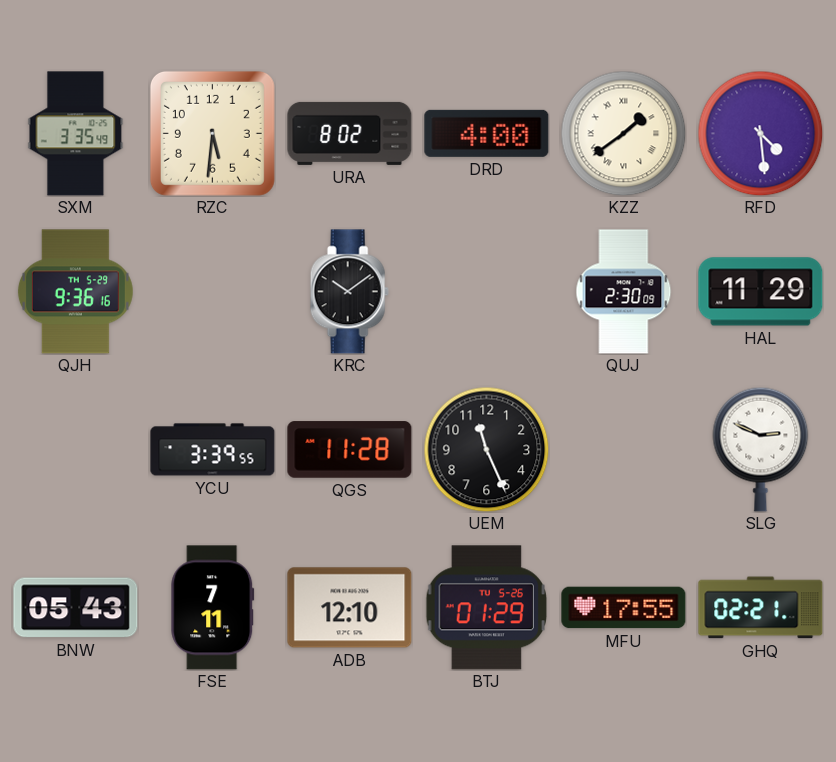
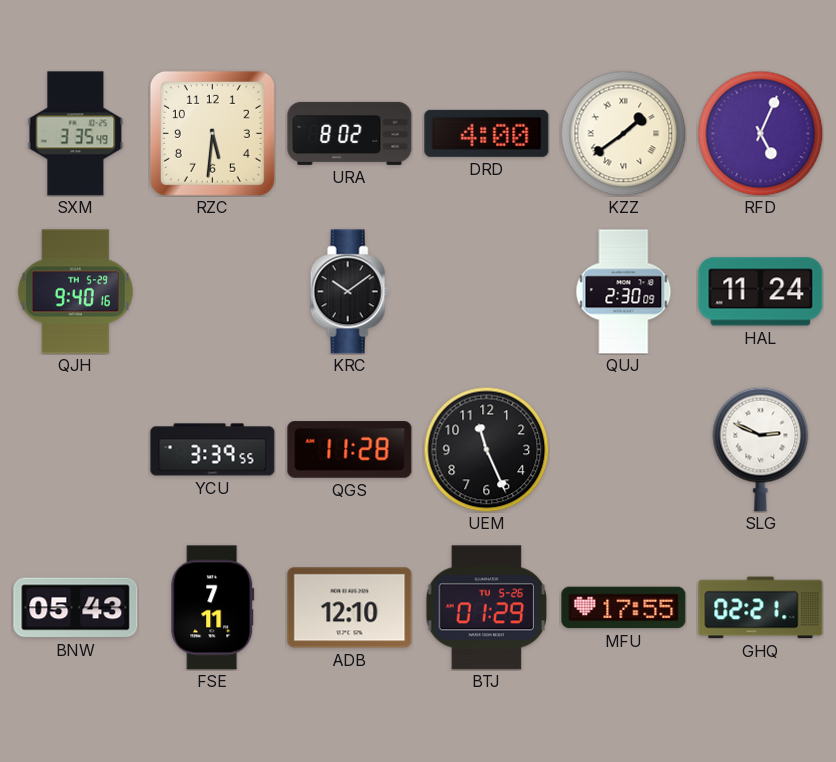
RFD: 4:29 -> 5:04
QJH: 9:36 -> 9:40
HAL: 11:29 -> 11:24
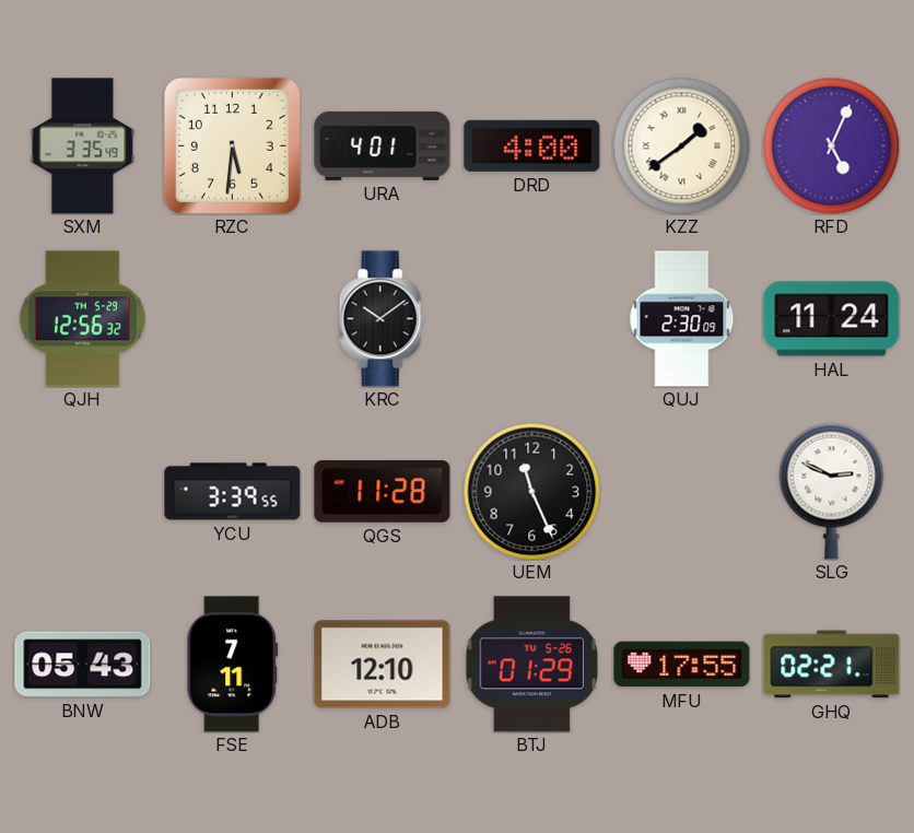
URA: 8:02 -> 4:01
QJH: 9:40 -> 12:56
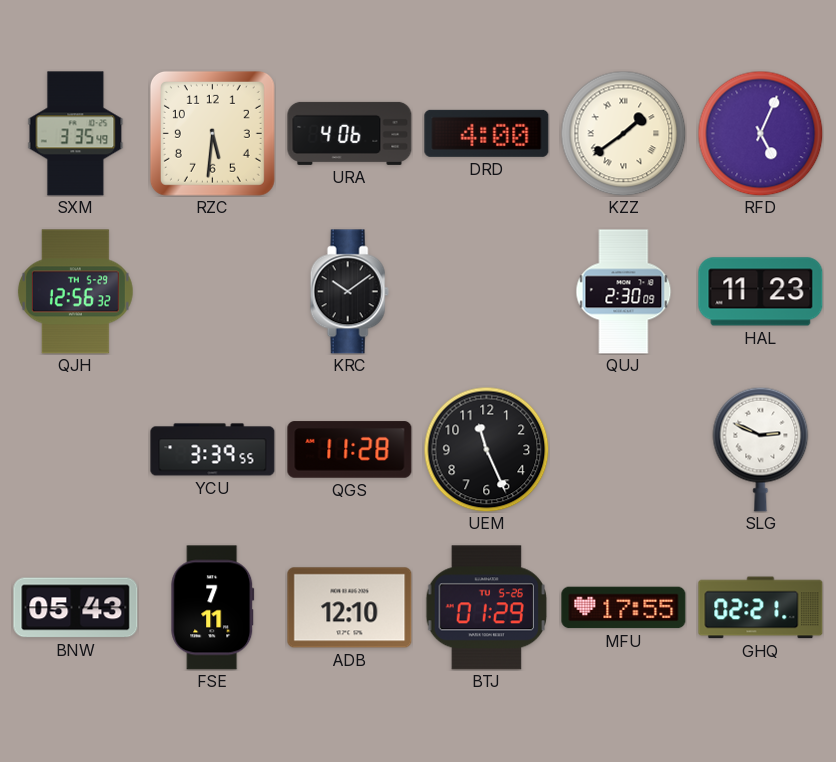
URA: 4:01 -> 4:06
HAL: 11:24 -> 11:23
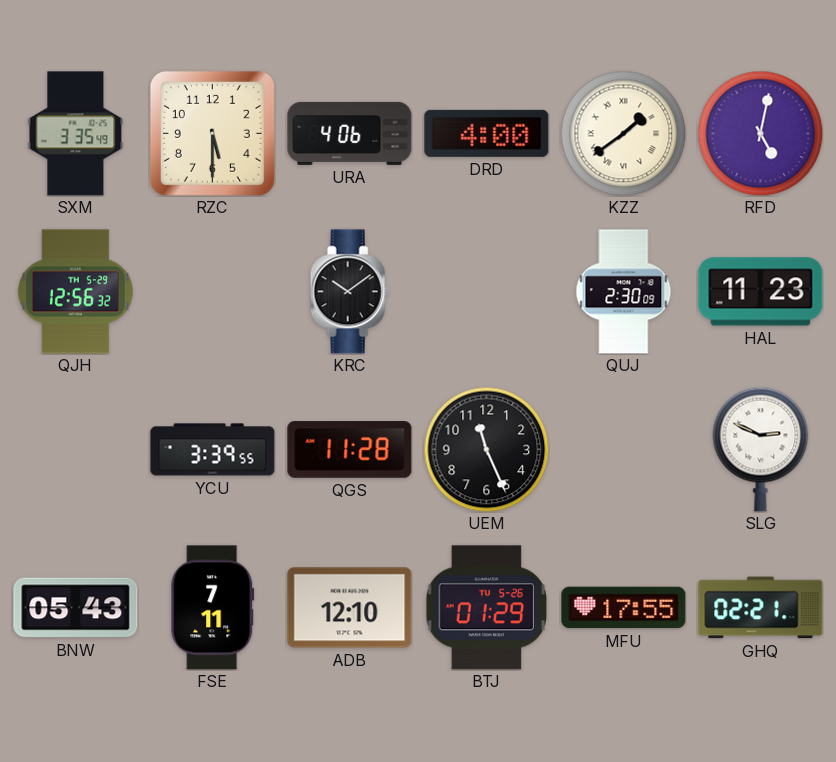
RZC: 5:31 -> 5:30
RFD: 5:04 -> 5:02
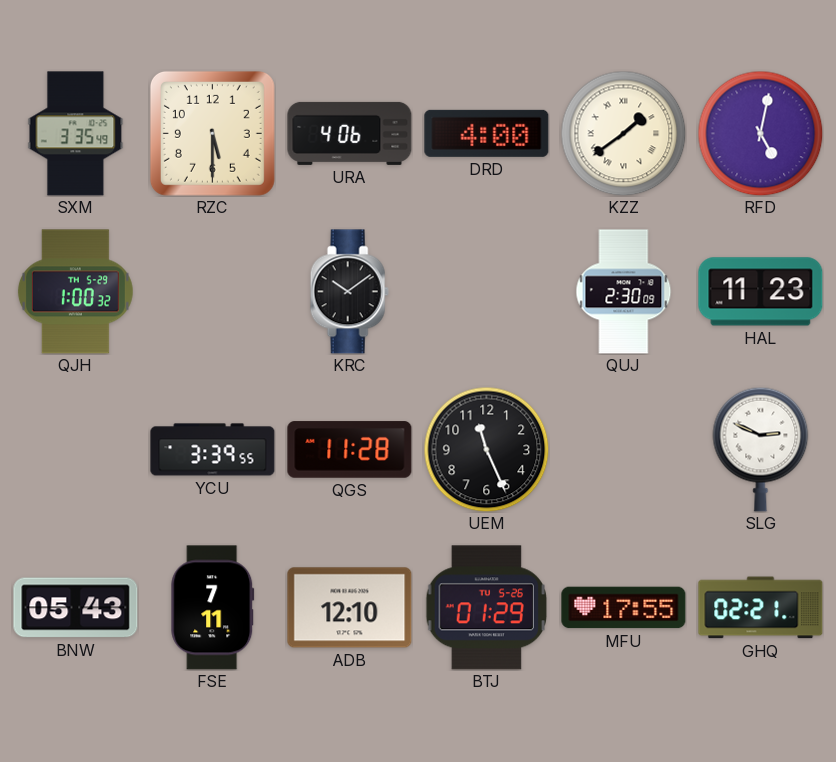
QJH: 12:56 -> 1:00
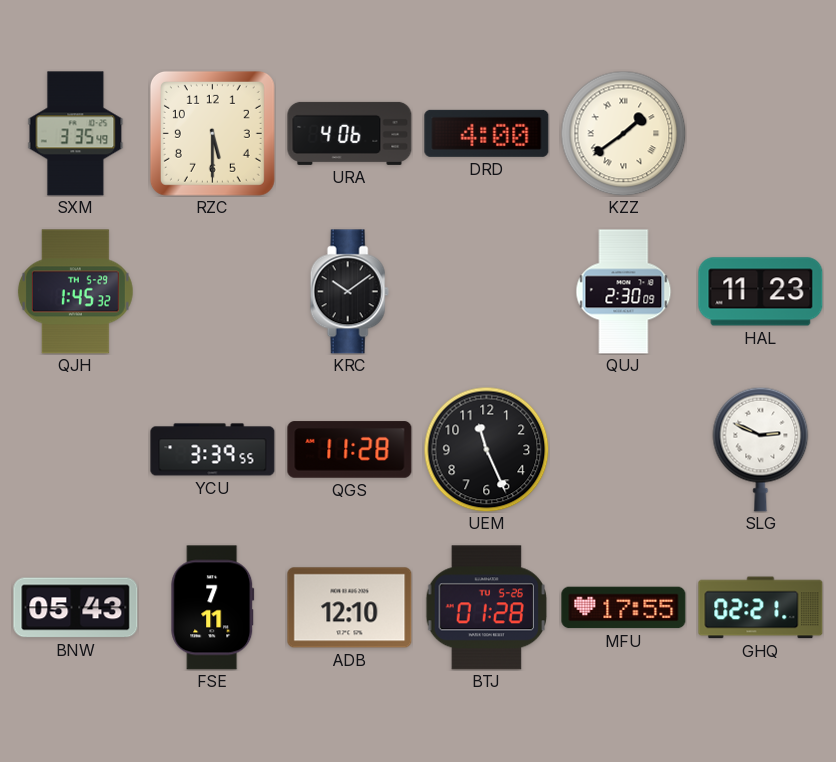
RFD: 5:02 -> none
QJH: 1:00 -> 1:45
BTJ: 01:29 -> 01:28
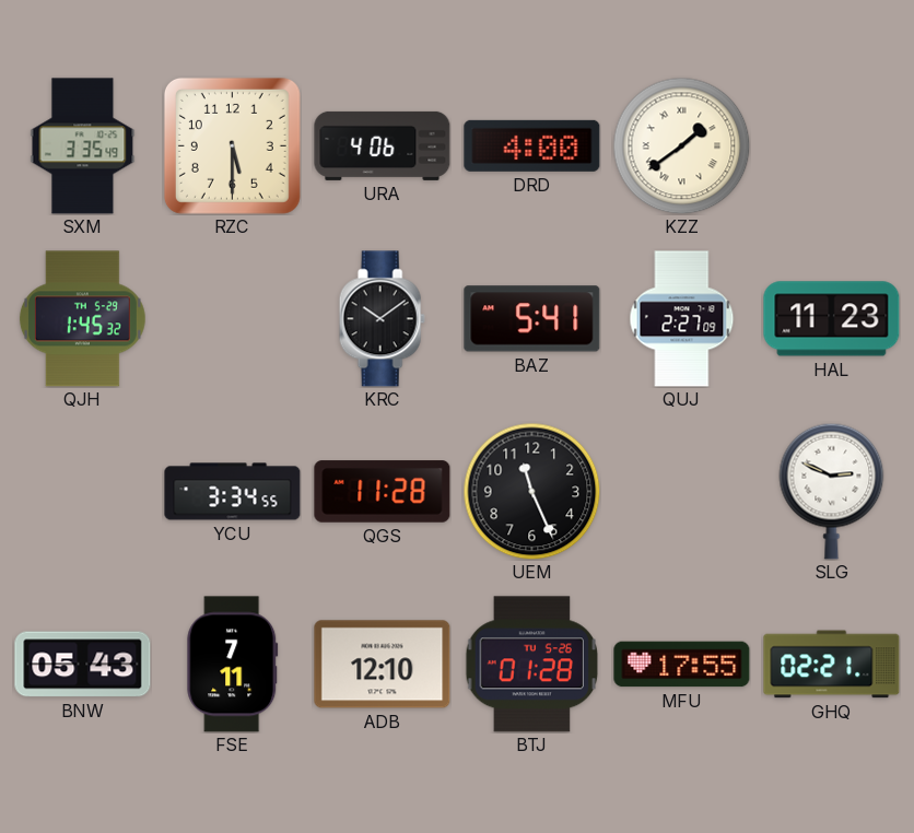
BAZ: none -> 5:41
QUJ: 2:30 -> 2:27
YCU: 3:39 -> 3:34
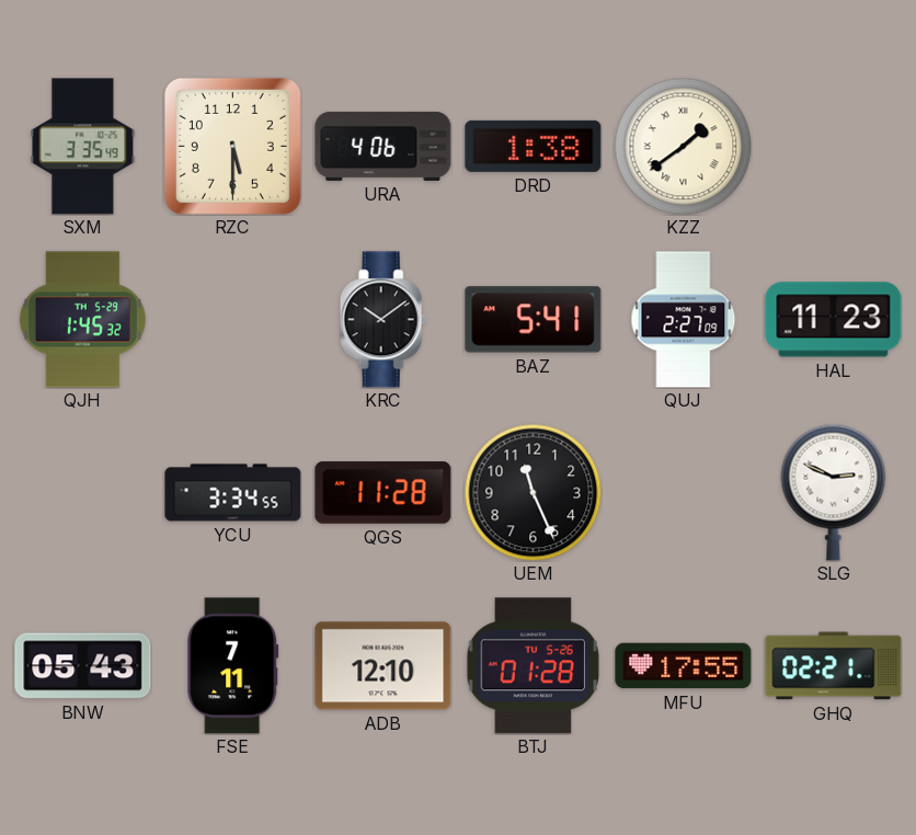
DRD: 4:00 -> 1:38
